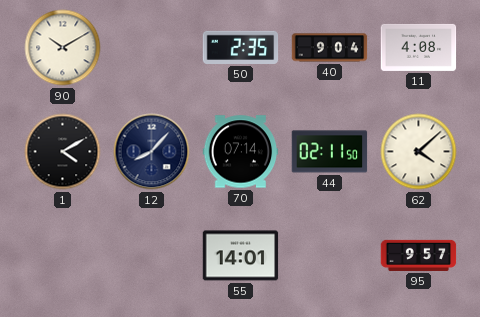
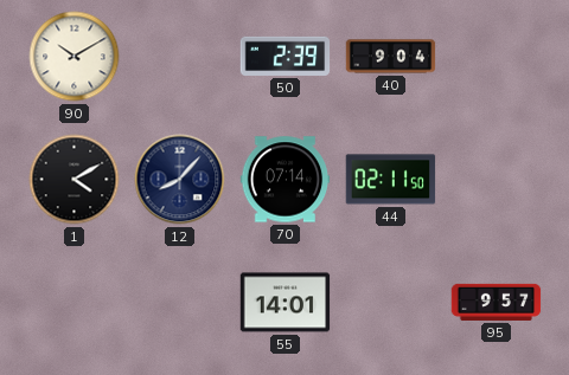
50: 2:35 -> 2:39
11: 4:08 -> none
62: 4:08 -> none
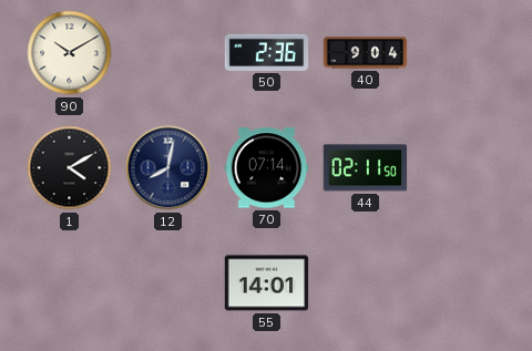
50: 2:39 -> 2:36
12: 8:07 -> 8:02
95: 9:57 -> none
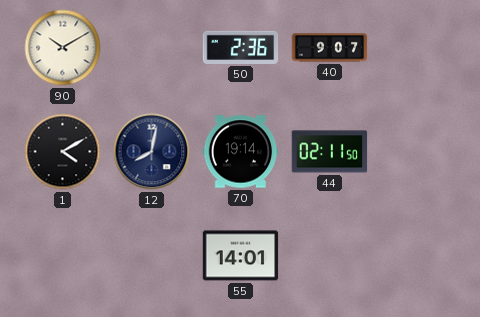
40: 9:04 -> 9:07
70: 07:14 -> 19:14
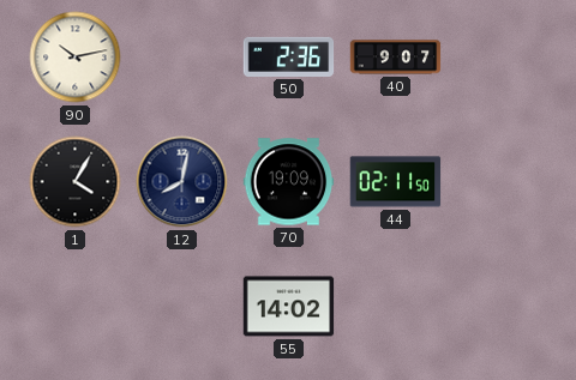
90: 10:10 -> 10:13
1: 4:10 -> 4:05
70: 19:14 -> 19:09
55: 14:01 -> 14:02
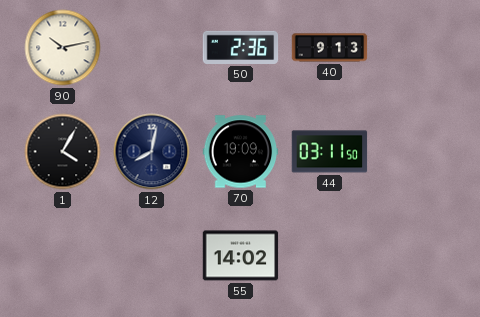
40: 9:07 -> 9:13
44: 02:11 -> 03:11
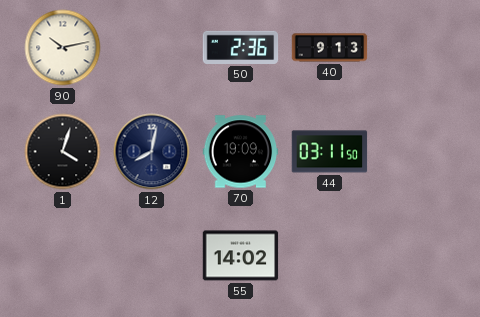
1: 4:05 -> 4:03
